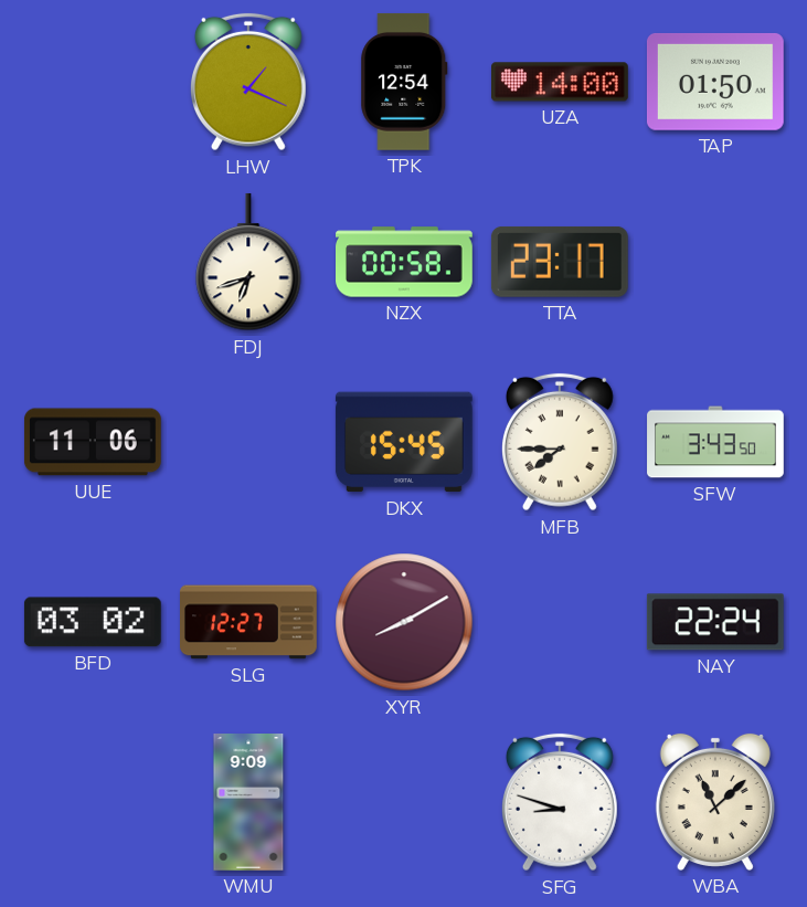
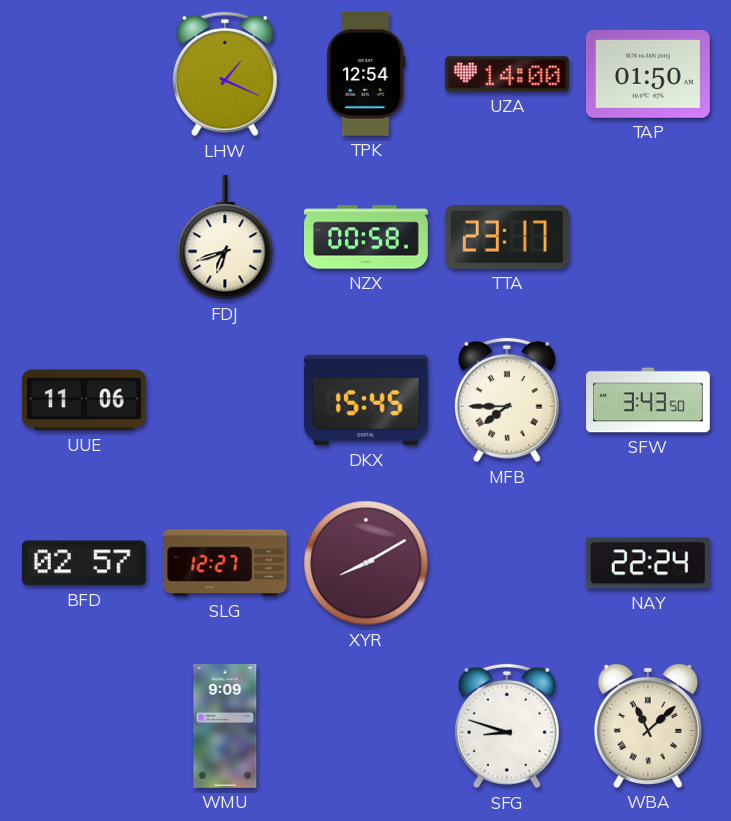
BFD: 03:02 -> 02:57
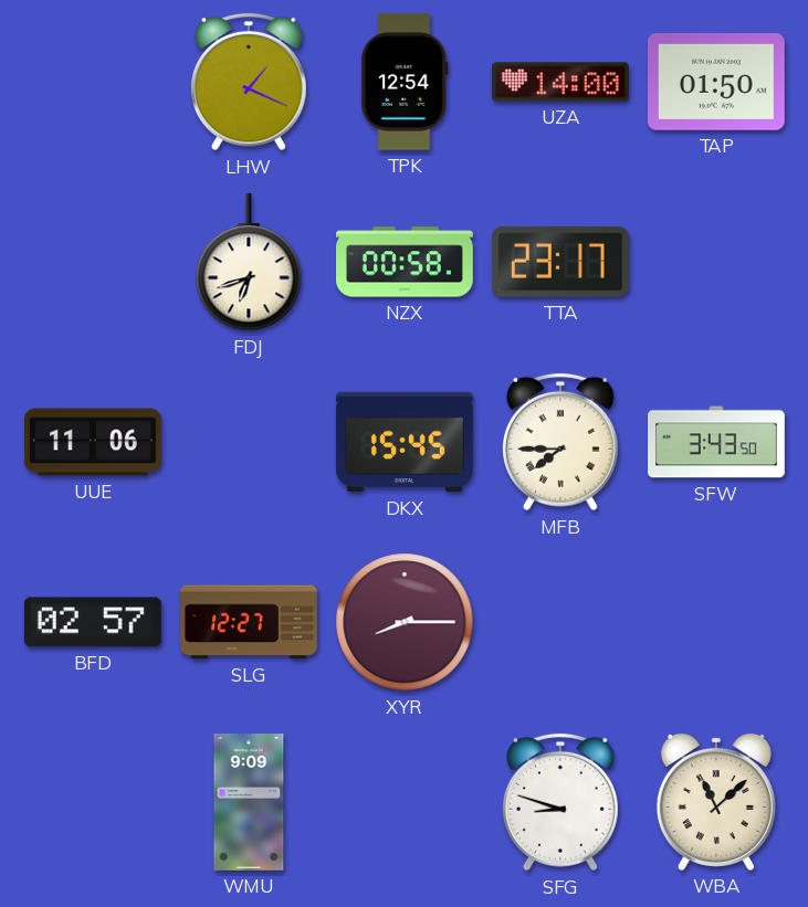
XYR: 8:10 -> 8:15
NAY: 22:24 -> none
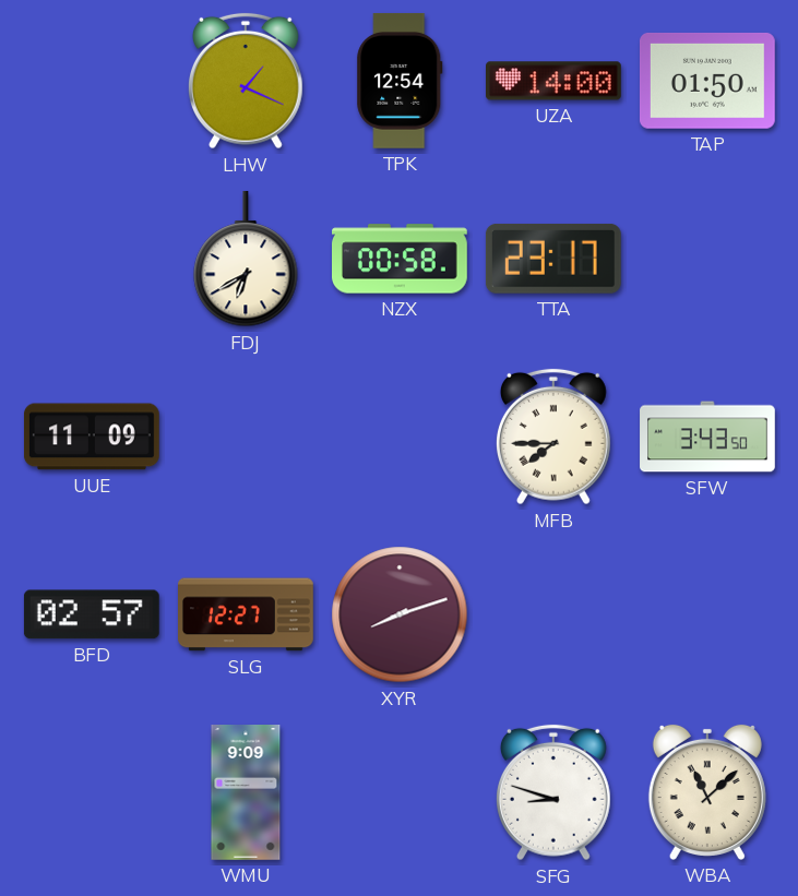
FDJ: 6:42 -> 6:40
UUE: 11:06 -> 11:09
DKX: 15:45 -> none
XYR: 8:15 -> 8:12
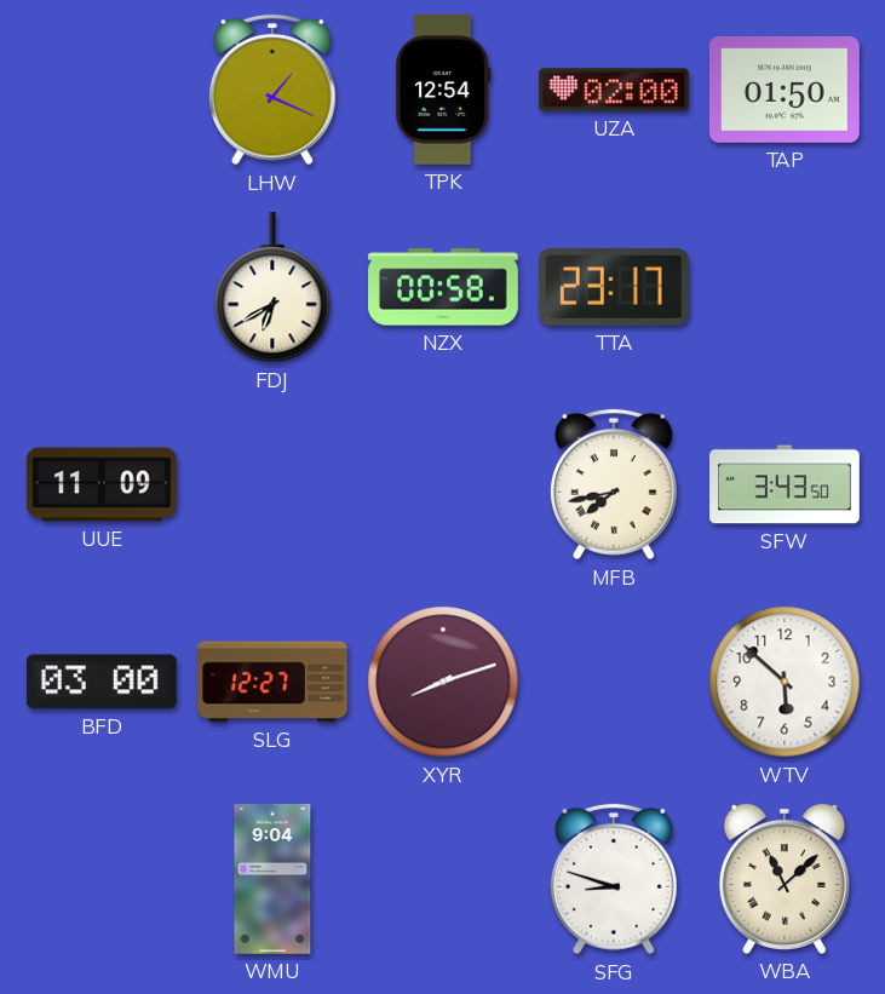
UZA: 14:00 -> 02:00
MFB: 7:45 -> 7:43
BFD: 02:57 -> 03:00
WTV: none -> 5:52
WMU: 9:09 -> 9:04
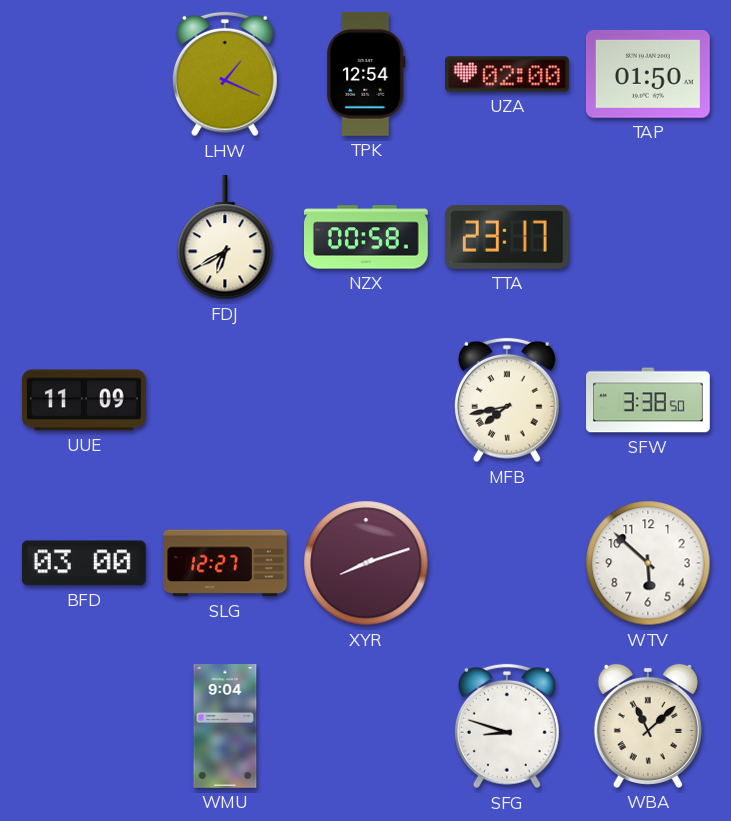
SFW: 3:43 -> 3:38
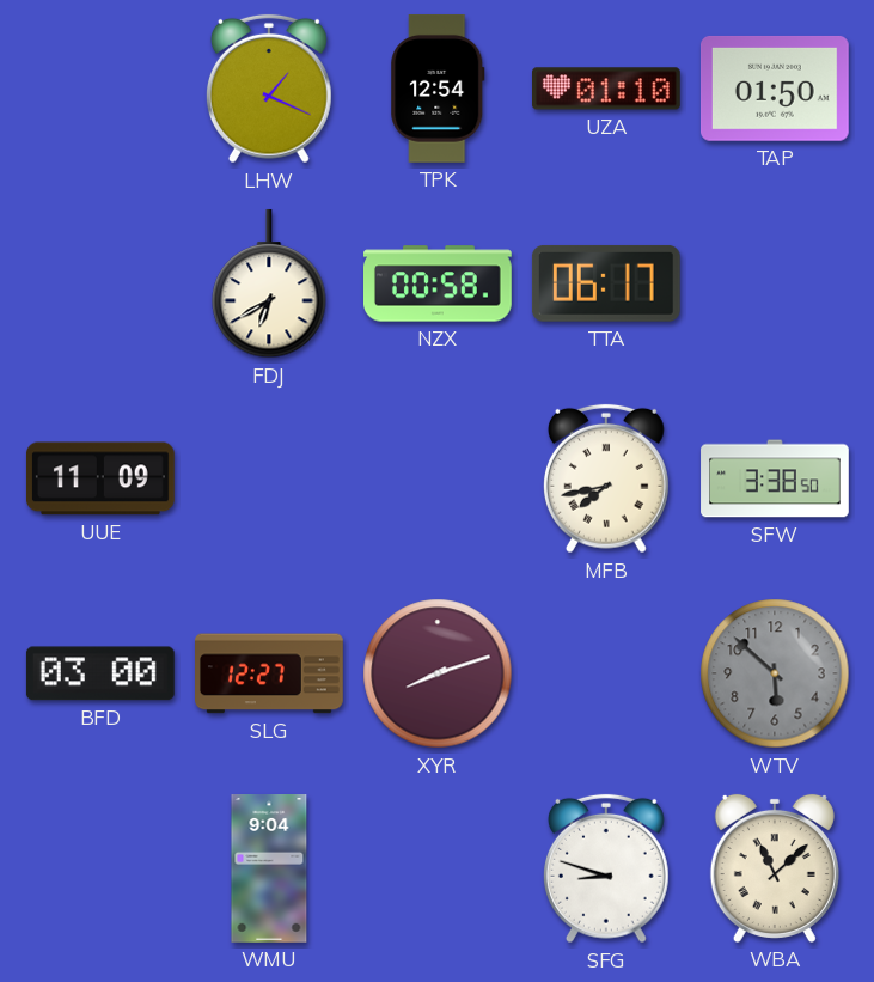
UZA: 02:00 -> 01:10
TTA: 23:17 -> 06:17
WTV dial: white -> grey
